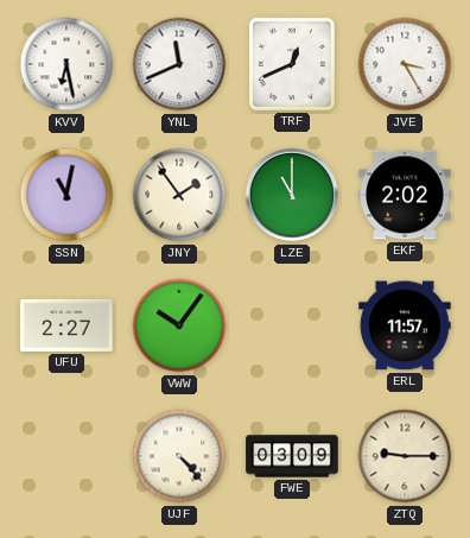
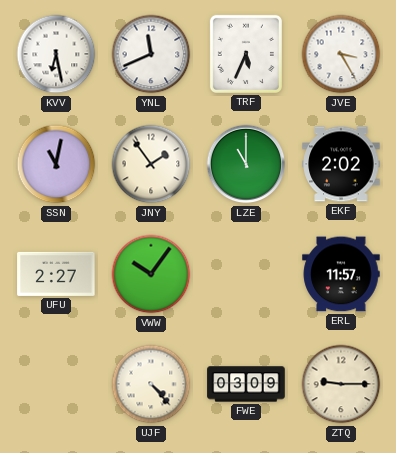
TRF: 12:41 -> 5:34
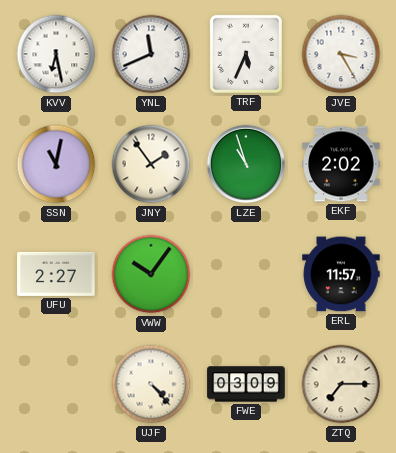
LZE: 11:00 -> 10:57
ZTQ: 9:15 -> 7:15
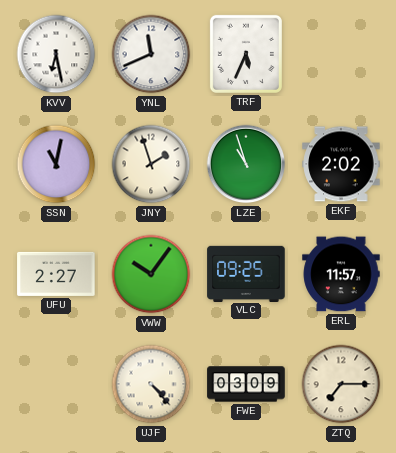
JVE: 3:25 -> none
JNY: 1:54 -> 1:57
VLC: none -> 09:25
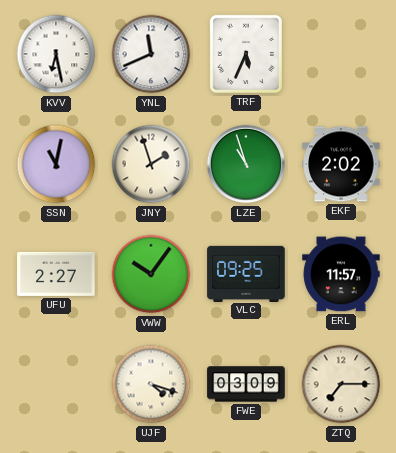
UJF: 4:23 -> 4:18
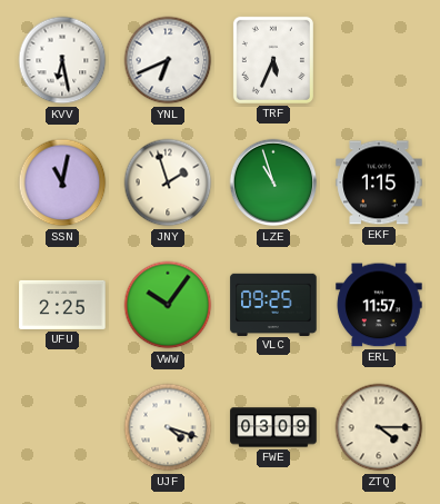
YNL: 11:41 -> 6:41
EKF: 2:02 -> 1:15
UFU: 2:27 -> 2:25
ZTQ: 7:15 -> 4:15
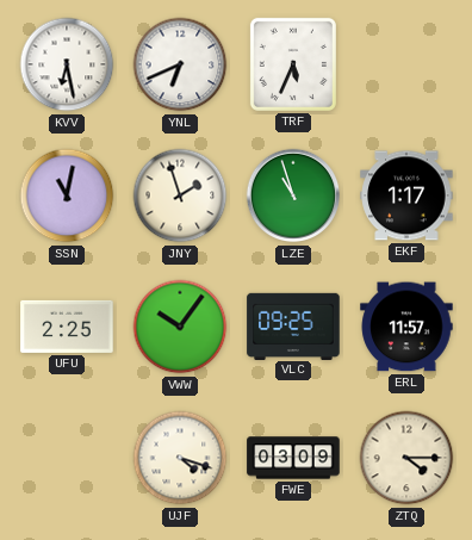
EKF: 1:15 -> 1:17
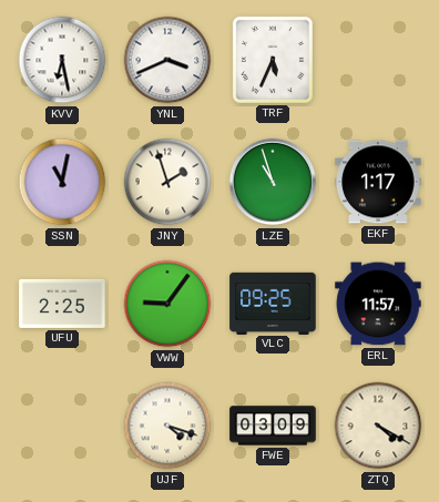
YNL: 6:41 -> 3:41
VWW: 10:06 -> 9:06
ZTQ: 4:15 -> 4:20
